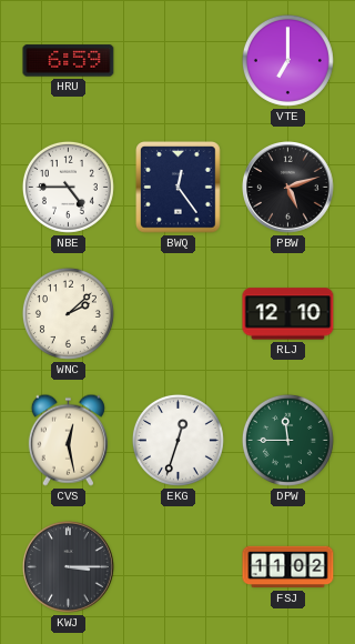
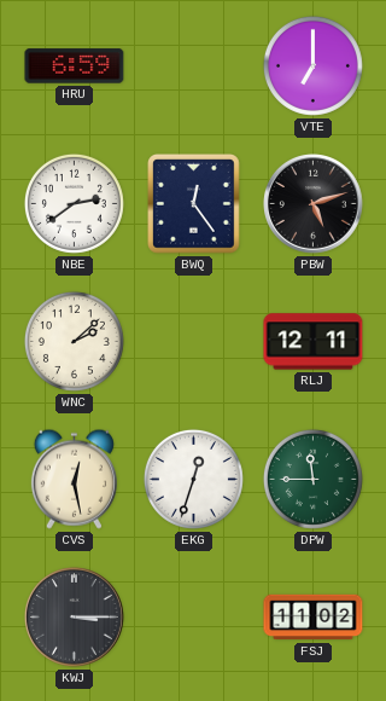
NBE: 4:45 -> 2:39
RLJ: 12:10 -> 12:11
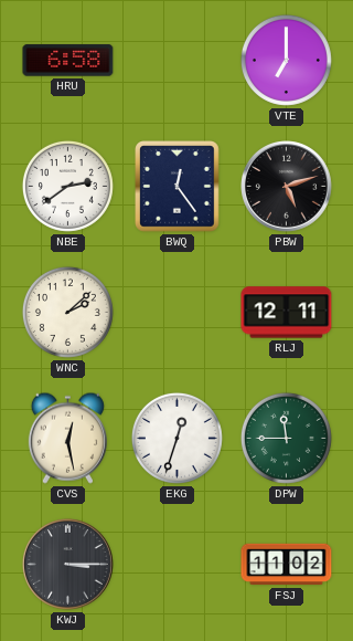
HRU: 6:59 -> 6:58
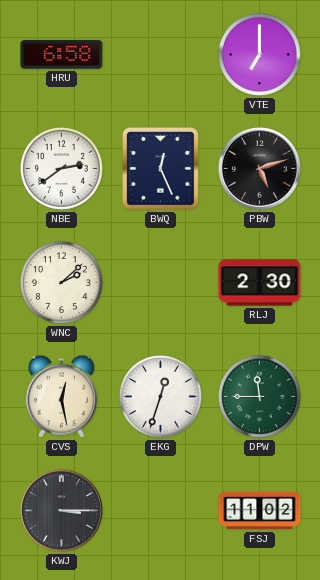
BWQ: 12:24 -> 12:26
RLJ: 12:11 -> 2:30
